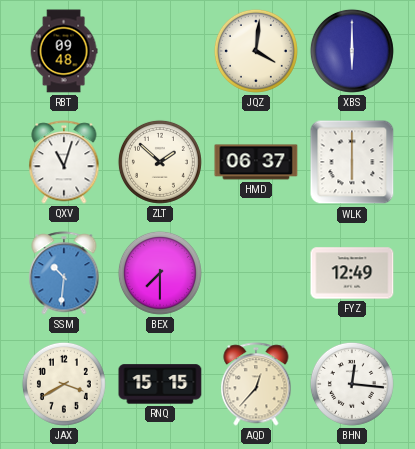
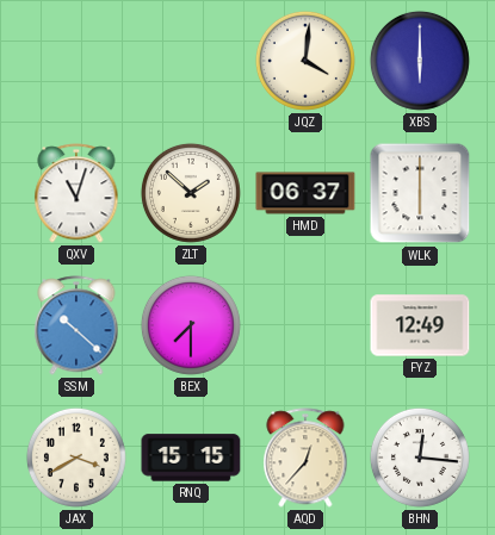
RBT: 09:48 -> none
SSM: 10:31 -> 10:22
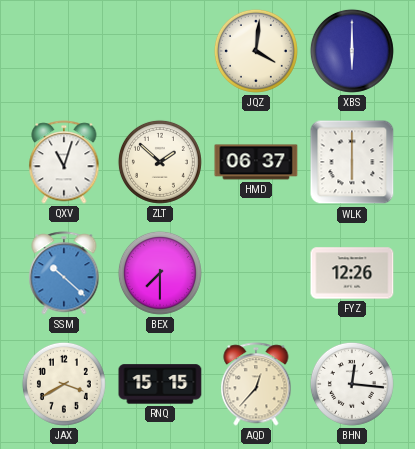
FYZ: 12:49 -> 12:26
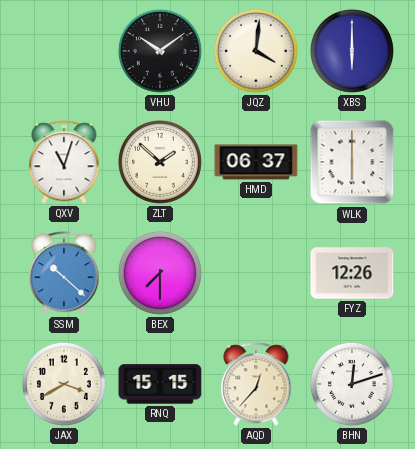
VHU: none -> 10:09
BHN: 12:16 -> 12:12
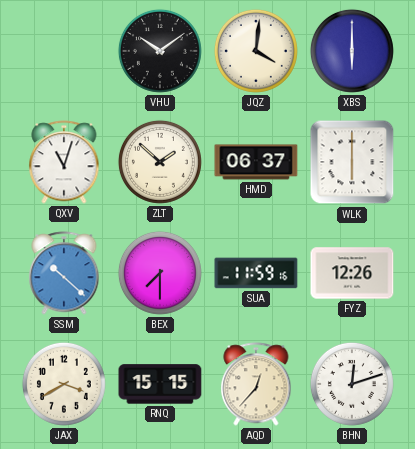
SUA: none -> 11:59
